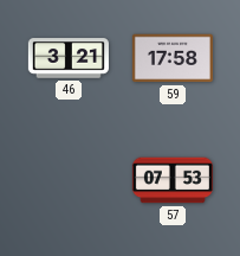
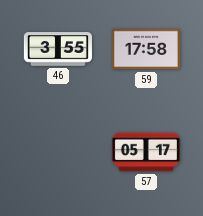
46: 3:21 -> 3:55
57: 07:53 -> 05:17
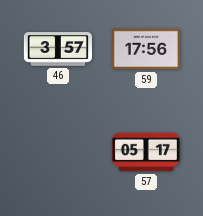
46: 3:55 -> 3:57
59: 17:58 -> 17:56
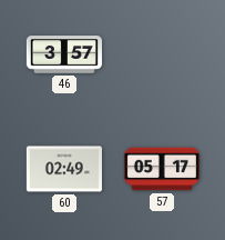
59: 17:56 -> none
60: none -> 02:49
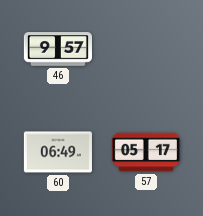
46: 3:57 -> 9:57
60: 02:49 -> 06:49
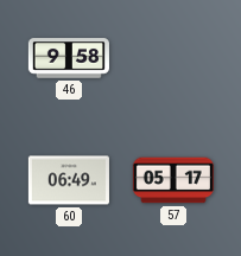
46: 9:57 -> 9:58
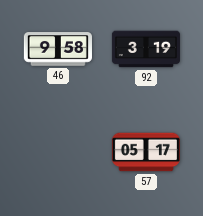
92: none -> 3:19
60: 06:49 -> none
